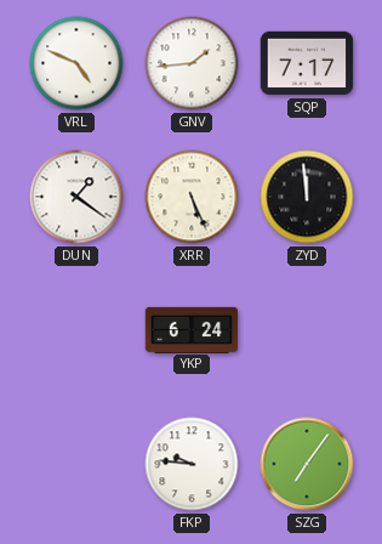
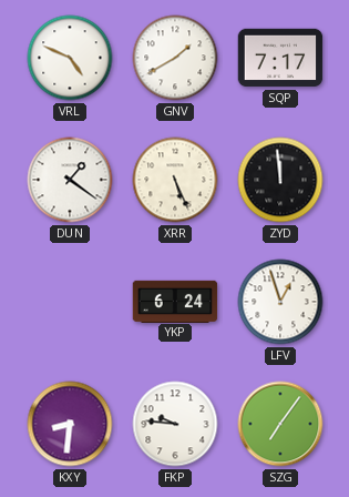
GNV: 1:44 -> 1:40
LFV: none -> 12:57
KXY: none -> 8:31
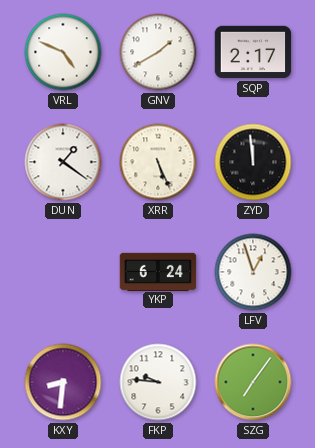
SQP: 7:17 -> 2:17
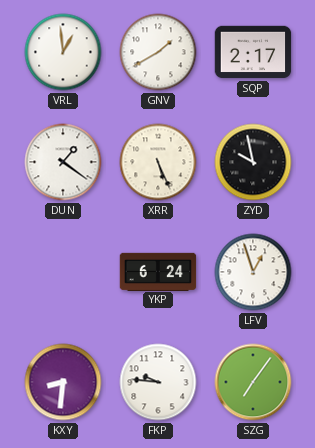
VRL: 4:49 -> 12:59
ZYD: 11:59 -> 9:58
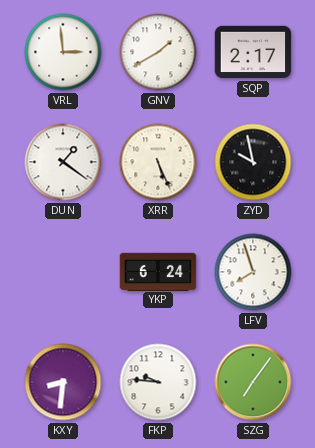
VRL: 12:59 -> 2:59
LFV: 12:57 -> 7:57
